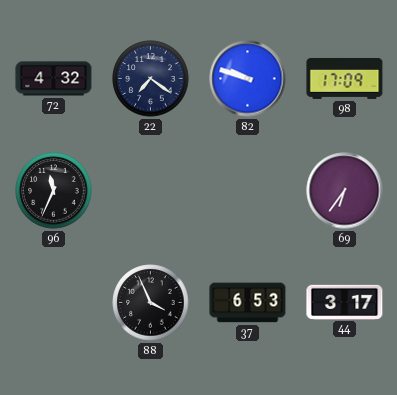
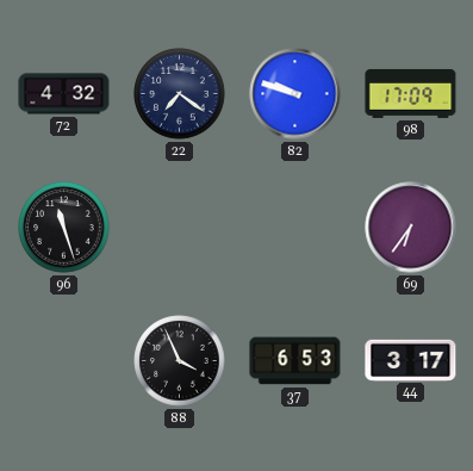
96: 11:34 -> 11:27
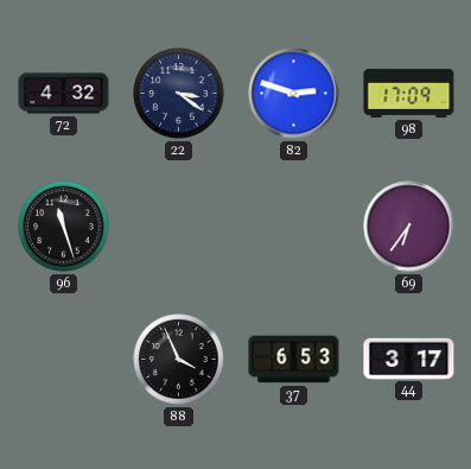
22: 7:21 -> 3:21
82: 9:48 -> 2:48
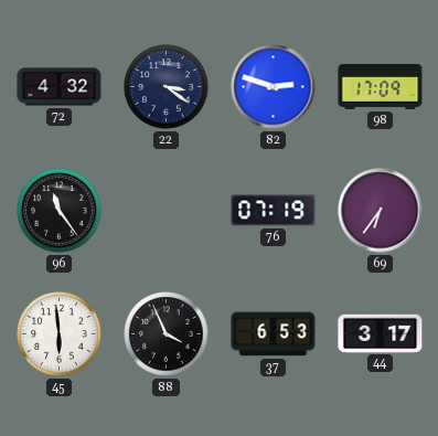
96: 11:27 -> 11:24
76: none -> 07:19
45: none -> 5:59
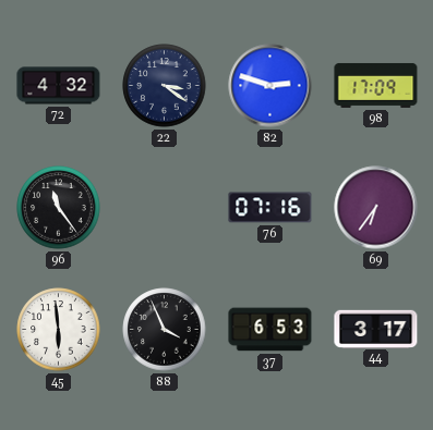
76: 07:19 -> 07:16
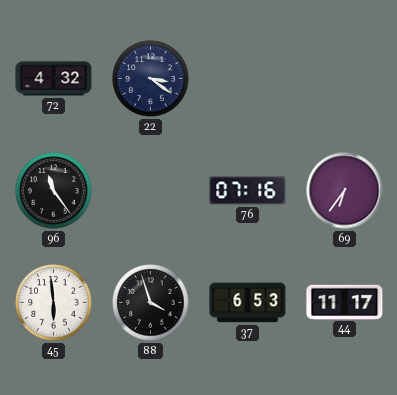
82: 2:48 -> none
98: 17:09 -> none
88: 3:56 -> 3:57
44: 3:17 -> 11:17
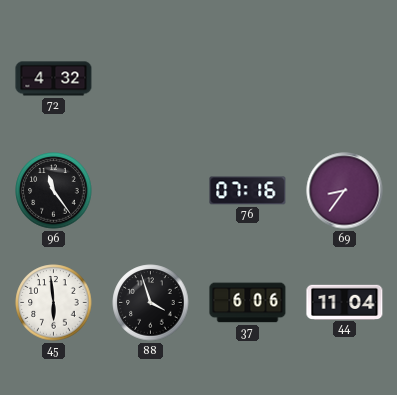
22: 3:21 -> none
69: 6:36 -> 8:36
37: 6:53 -> 6:06
44: 11:17 -> 11:04
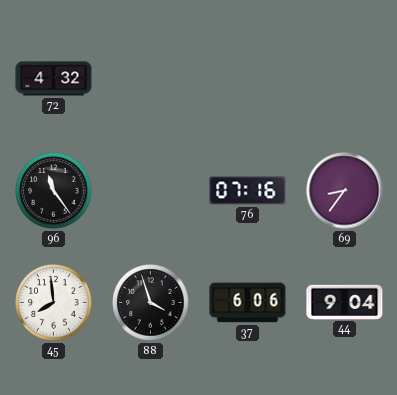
45: 5:59 -> 7:59
44: 11:04 -> 9:04
